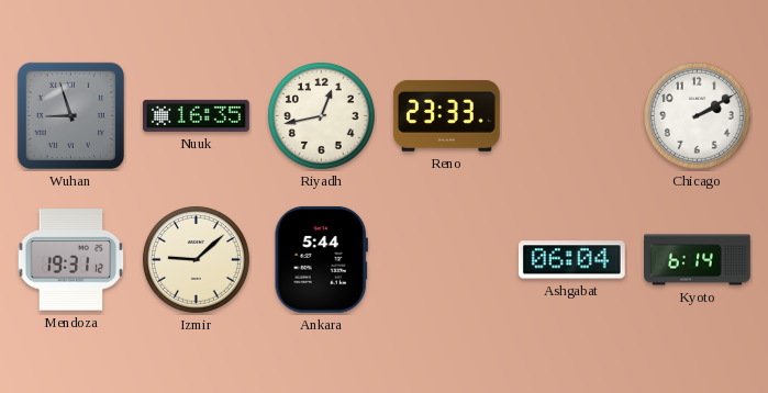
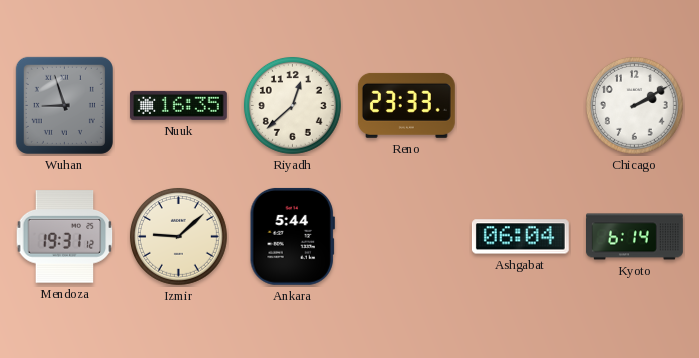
Riyadh: 12:43 -> 12:38
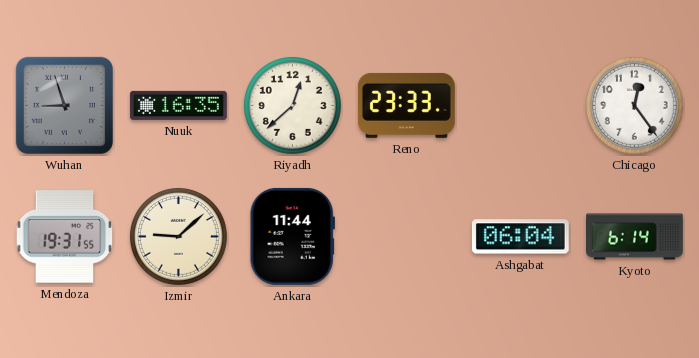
Chicago: 2:10 -> 12:24
Mendoza: 19:31:12 -> 19:31:55
Ankara: 5:44 -> 11:44
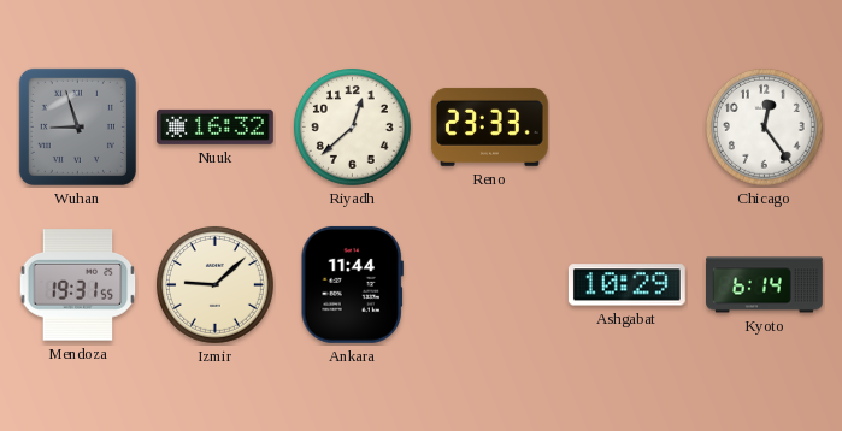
Nuuk: 16:35 -> 16:32
Ashgabat: 06:04 -> 10:29
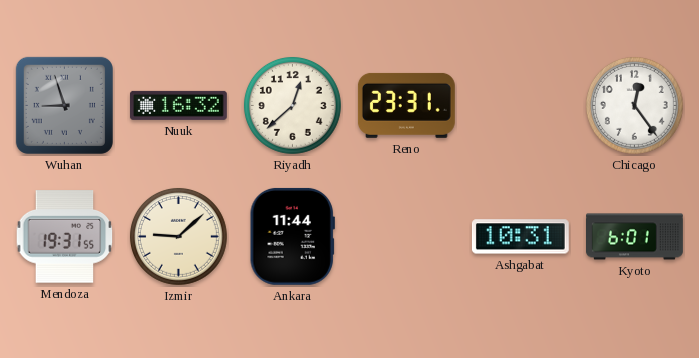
Reno: 23:33 -> 23:31
Ashgabat: 10:29 -> 10:31
Kyoto: 6:14 -> 6:01
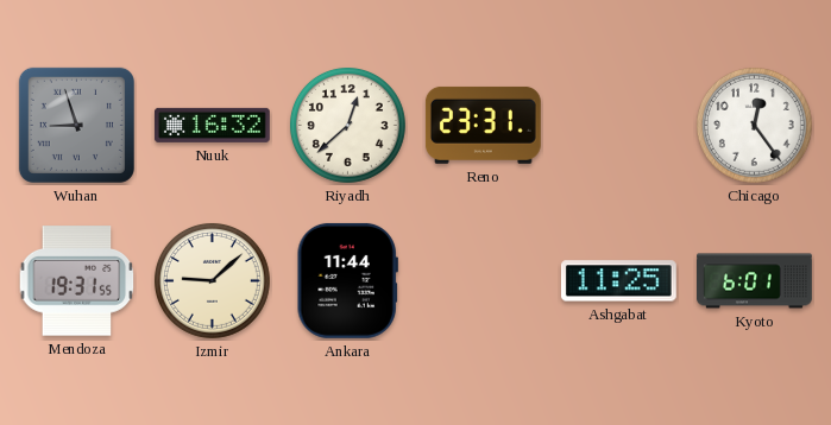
Ashgabat: 10:31 -> 11:25
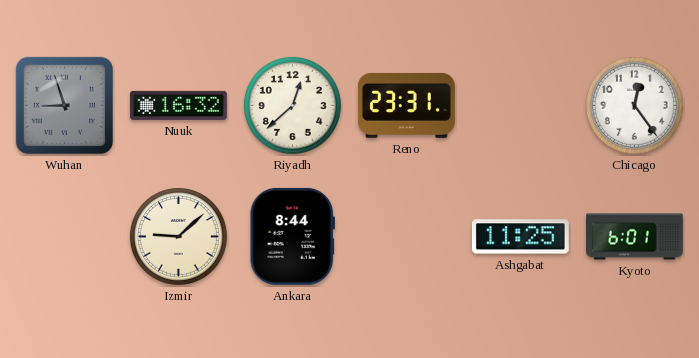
Mendoza: 19:31 -> none
Ankara: 11:44 -> 8:44
